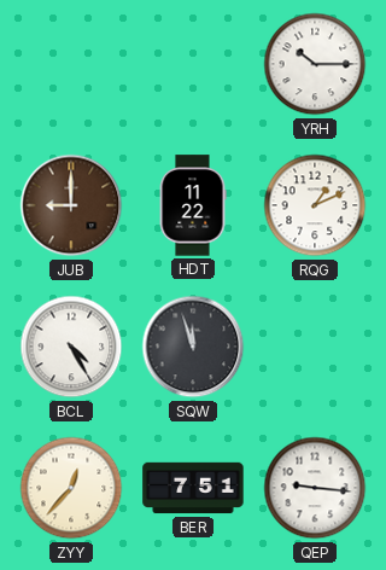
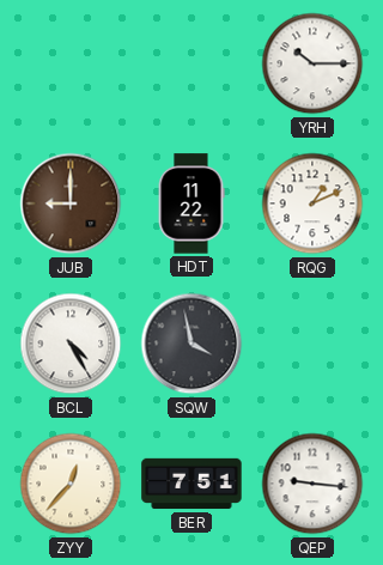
SQW: 11:57 -> 3:58
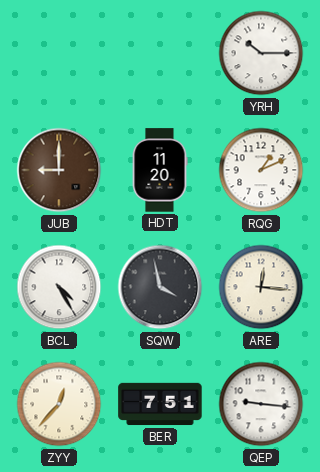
HDT: 11:22 -> 11:20
ARE: none -> 12:16
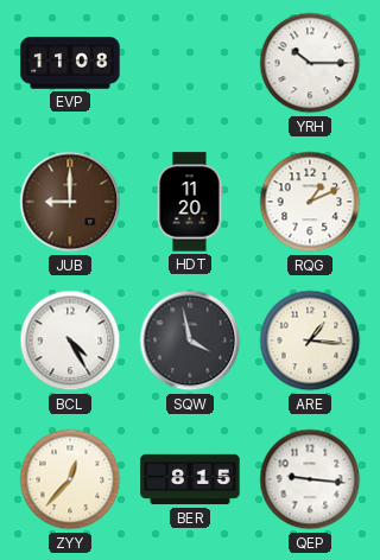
EVP: none -> 11:08
ARE: 12:16 -> 1:16
BER: 7:51 -> 8:15
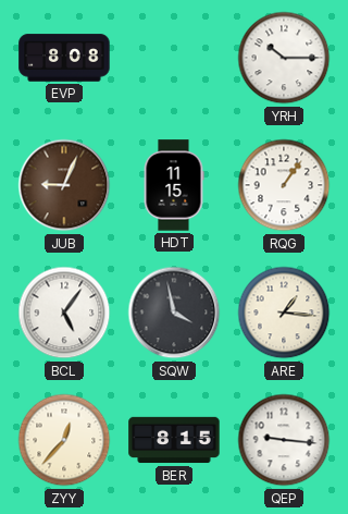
EVP: 11:08 -> 8:08
JUB: 9:00 -> 9:04
HDT: 11:20 -> 11:15
RQG: 1:11 -> 1:06
BCL: 4:25 -> 5:06
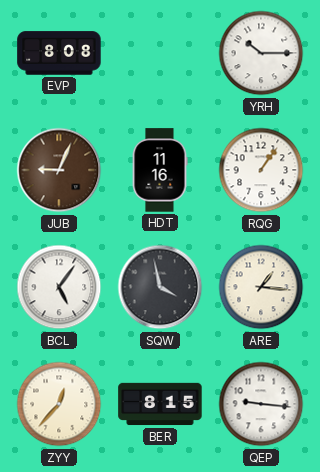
HDT: 11:15 -> 11:16
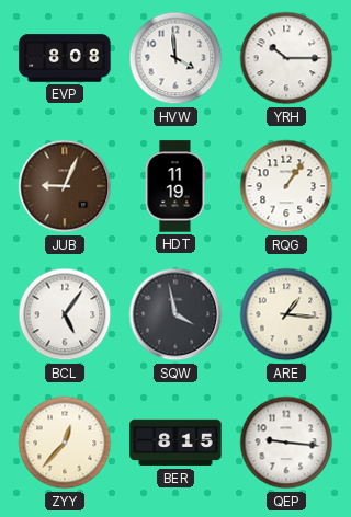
HVW: none -> 3:59
HDT: 11:16 -> 11:19
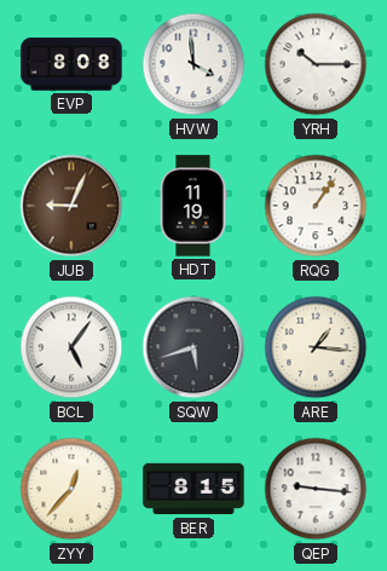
SQW: 3:58 -> 5:42
